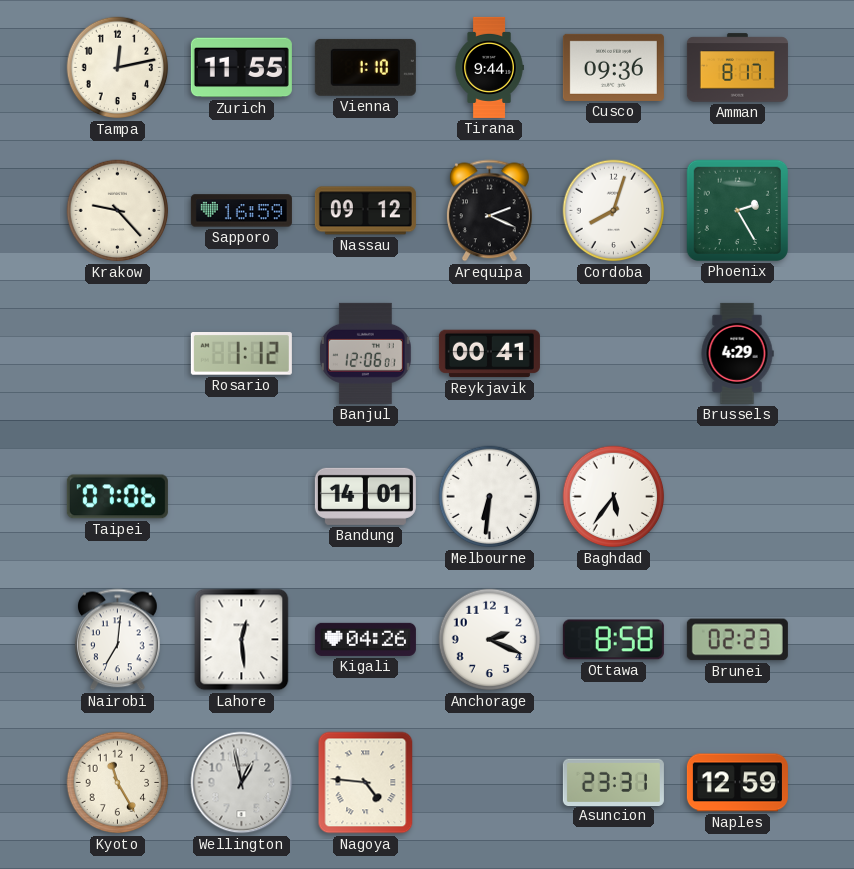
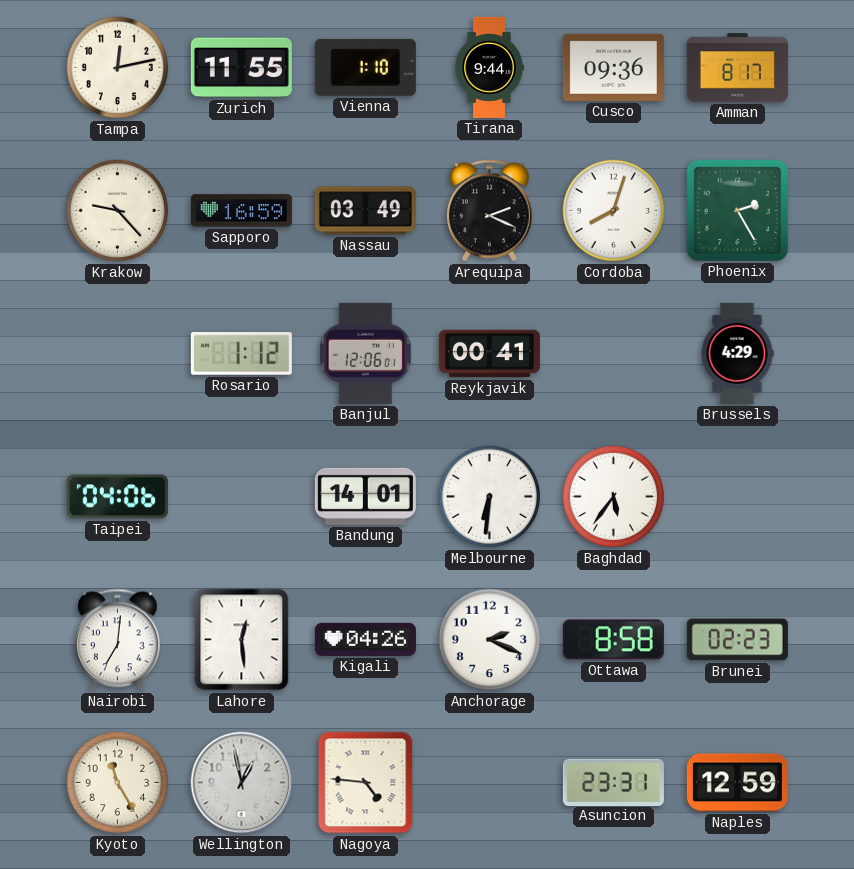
Nassau: 09:12 -> 03:49
Taipei: 07:06 -> 04:06
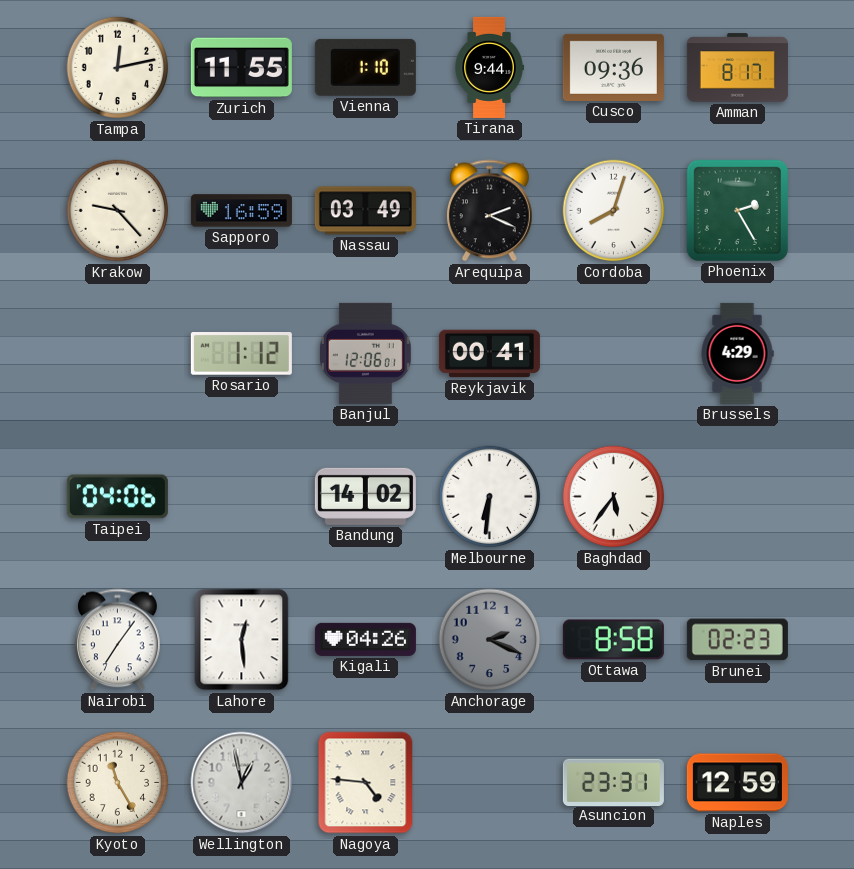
Bandung: 14:01 -> 14:02
Nairobi: 7:01 -> 7:06
Anchorage dial: white -> grey
